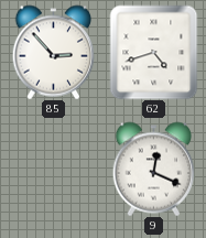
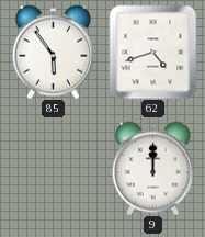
85: 2:53 -> 5:54
9: 12:19 -> 12:00
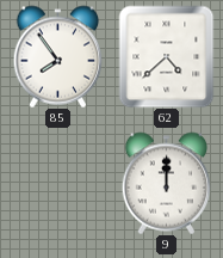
85: 5:54 -> 7:54
62: 4:42 -> 4:38
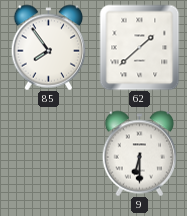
62: 4:38 -> 1:38
9: 12:00 -> 6:30
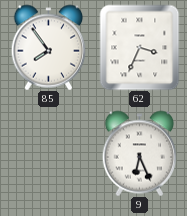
62: 1:38 -> 3:34
9: 6:30 -> 6:26
